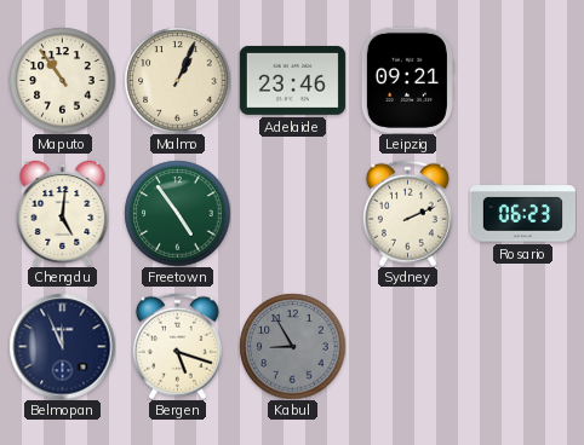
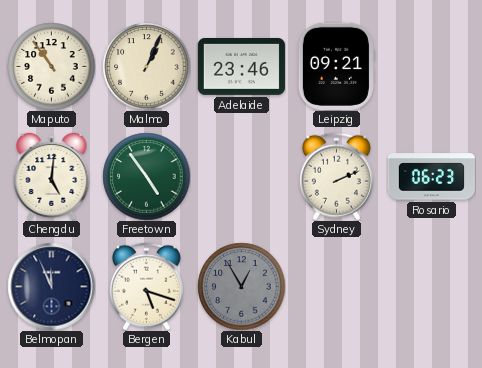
Kabul: 8:55 -> 12:55
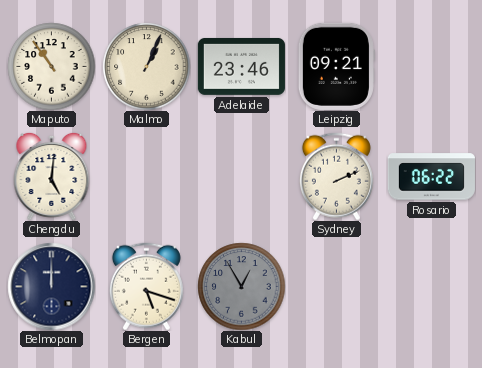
Freetown: 4:54 -> none
Rosario: 06:23 -> 06:22
Belmopan: 11:56 -> 12:00
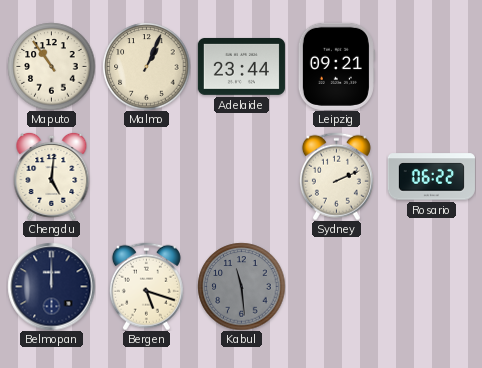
Adelaide: 23:46 -> 23:44
Kabul: 12:55 -> 11:29
